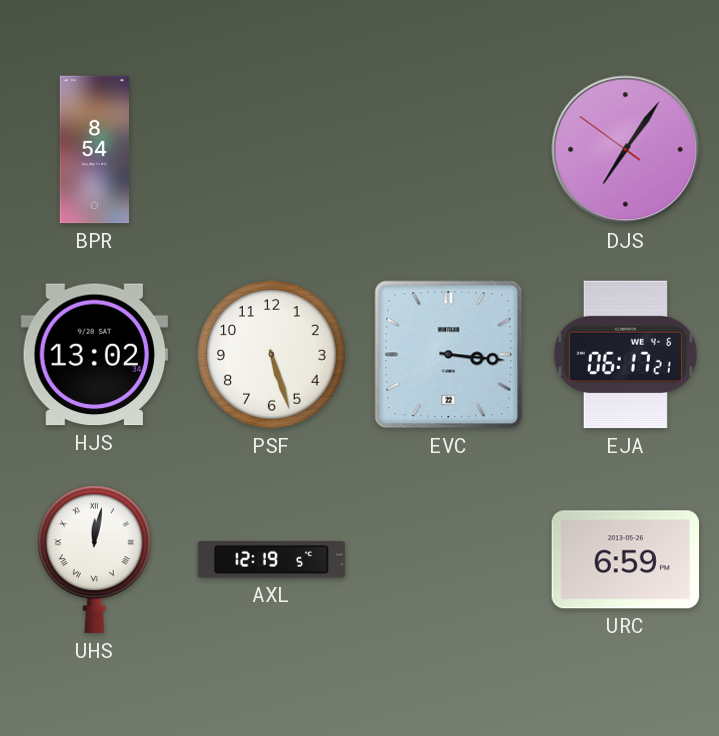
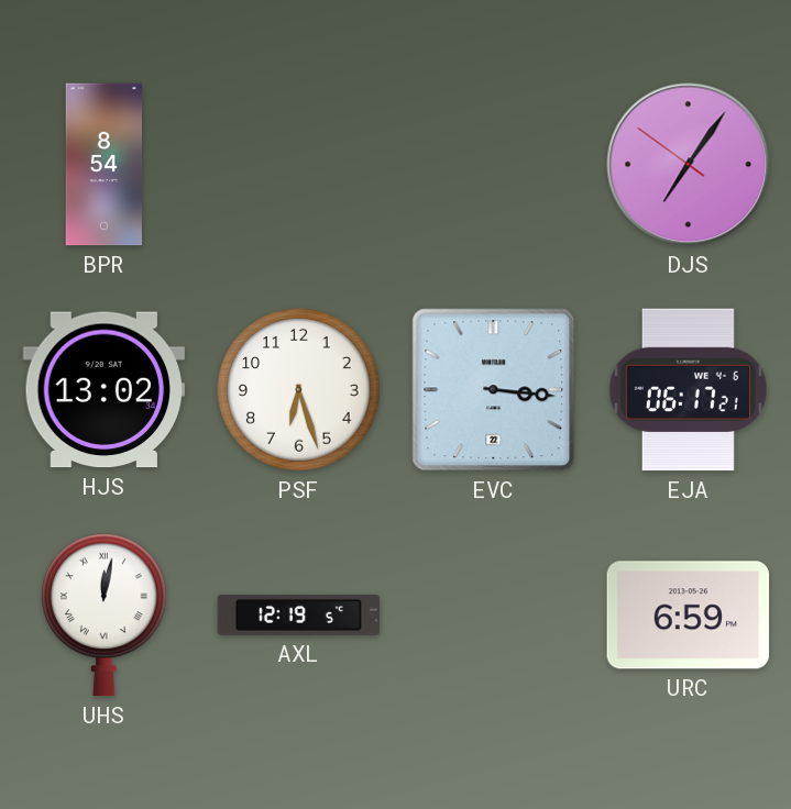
PSF: 5:27 -> 6:27
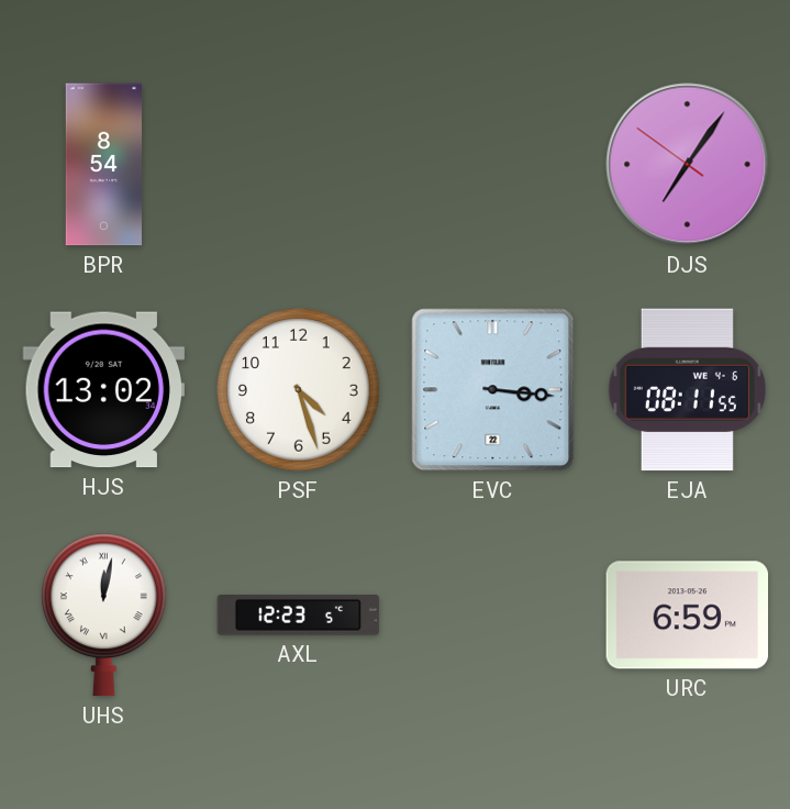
PSF: 6:27 -> 4:27
EJA: 06:17 -> 08:11
AXL: 12:19 -> 12:23
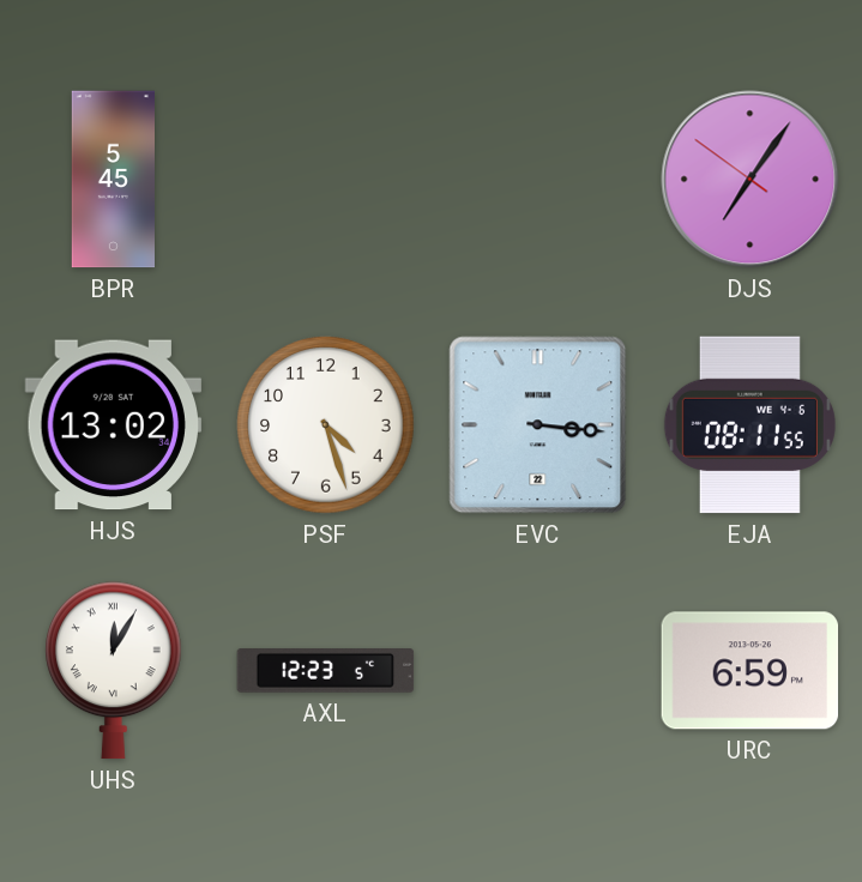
BPR: 8:54 -> 5:45
UHS: 12:02 -> 12:05
